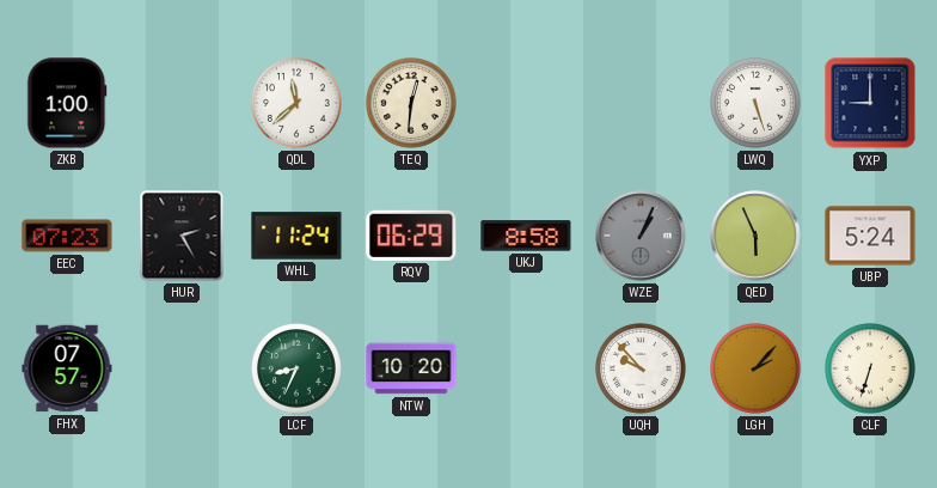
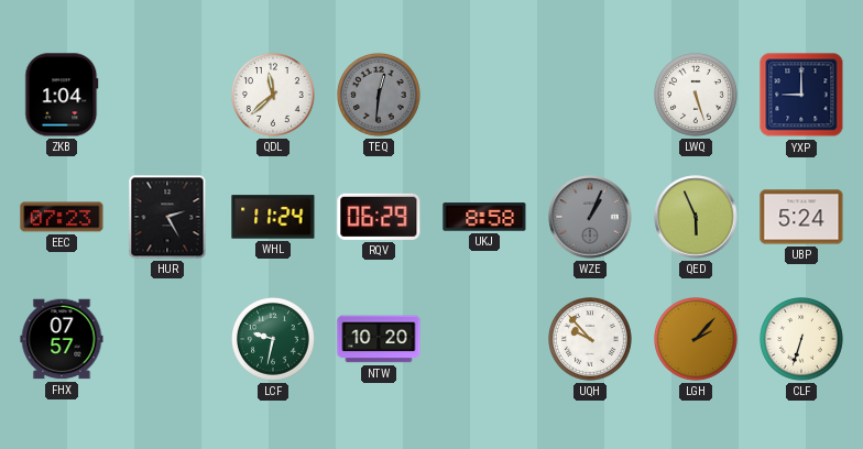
ZKB: 1:00 -> 1:04
TEQ dial: cream -> grey
LCF: 8:34 -> 9:32
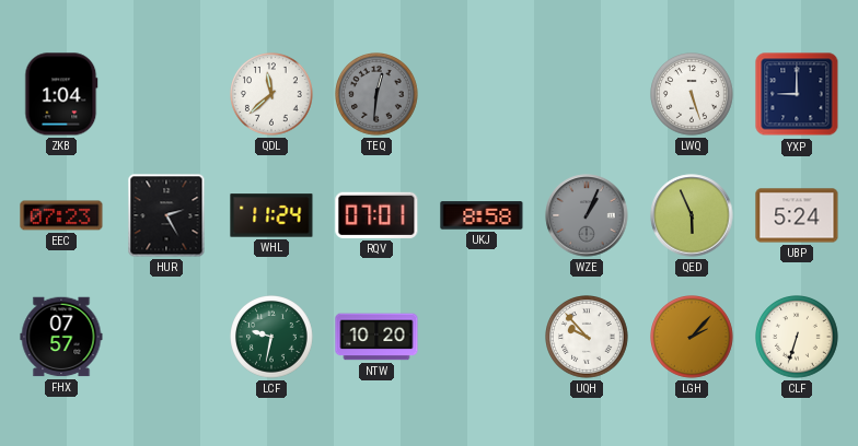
RQV: 06:29 -> 07:01
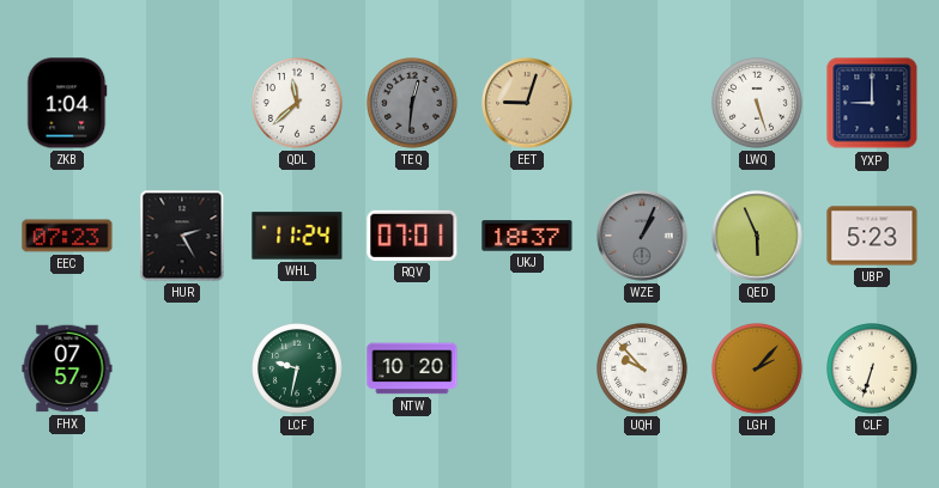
EET: none -> 9:03
UKJ: 8:58 -> 18:37
UBP: 5:24 -> 5:23
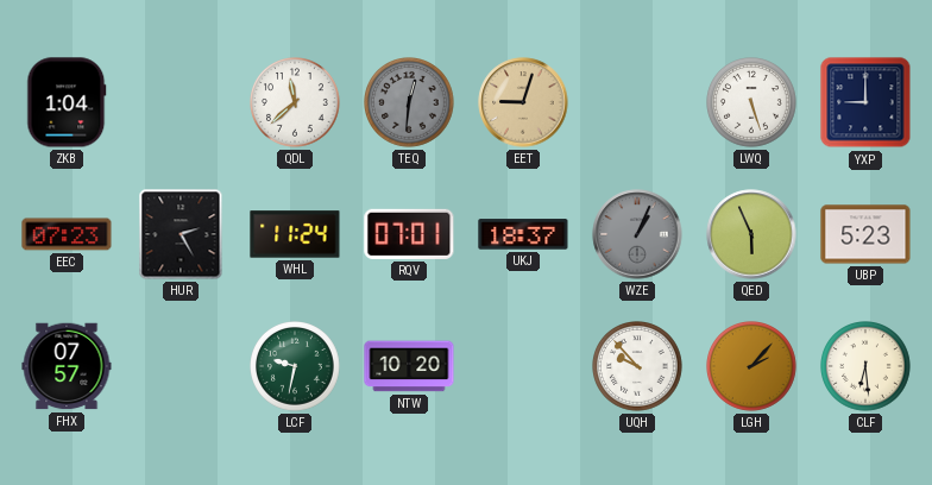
CLF: 6:33 -> 6:29
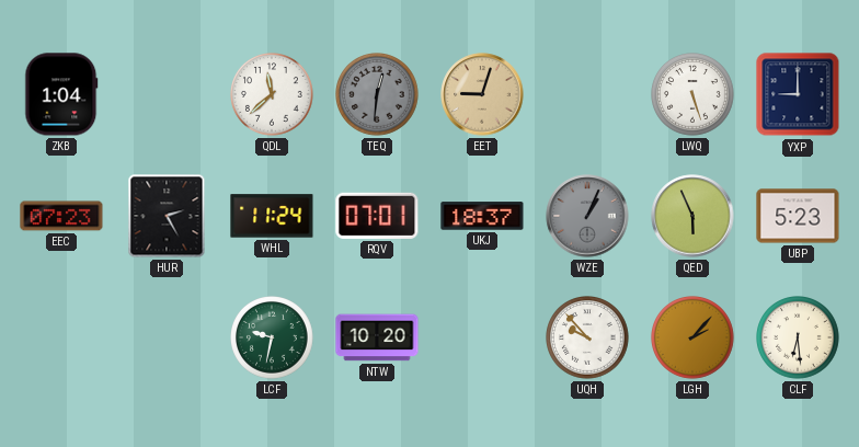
FHX: 07:57 -> none
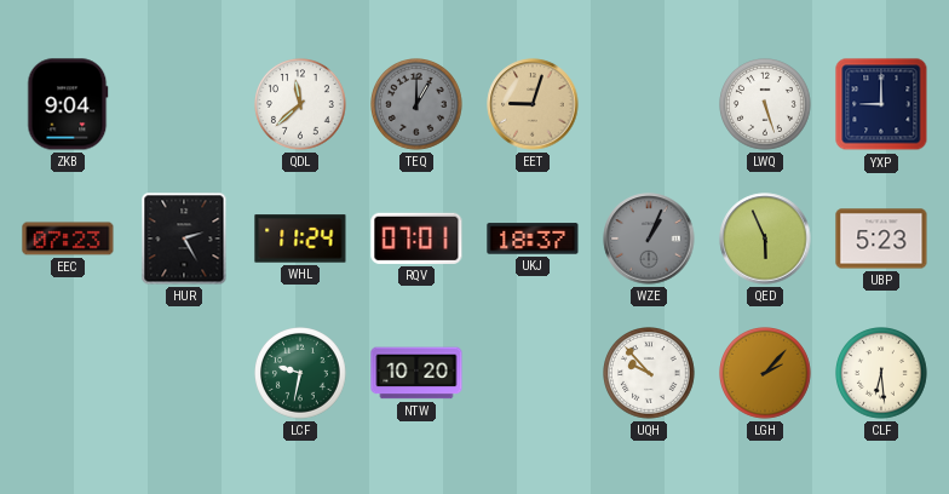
ZKB: 1:04 -> 9:04
TEQ: 12:31 -> 1:00
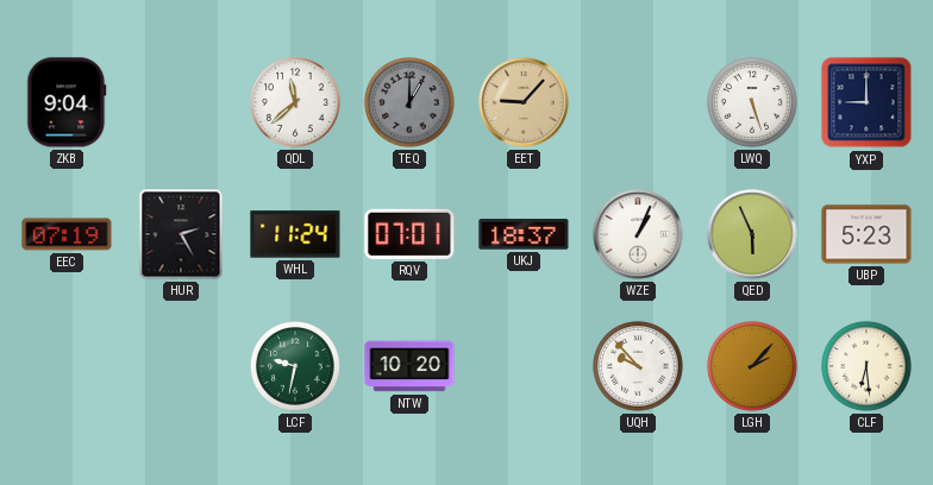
EET: 9:03 -> 9:07
EEC: 07:23 -> 07:19
WZE dial: grey -> white
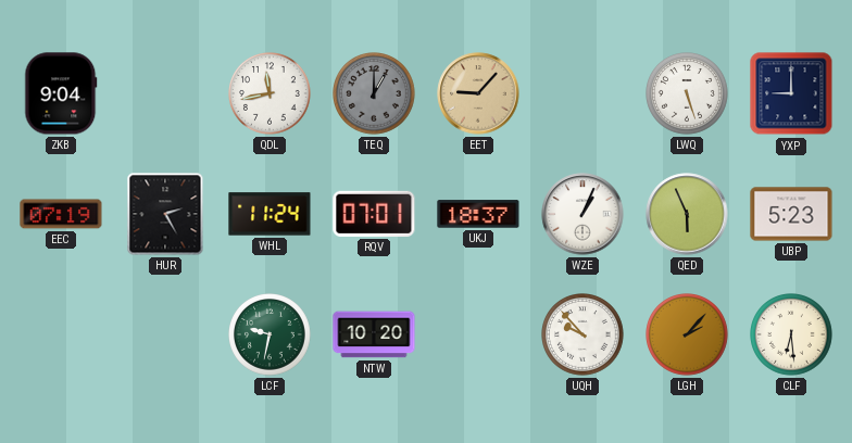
QDL: 11:38 -> 11:43
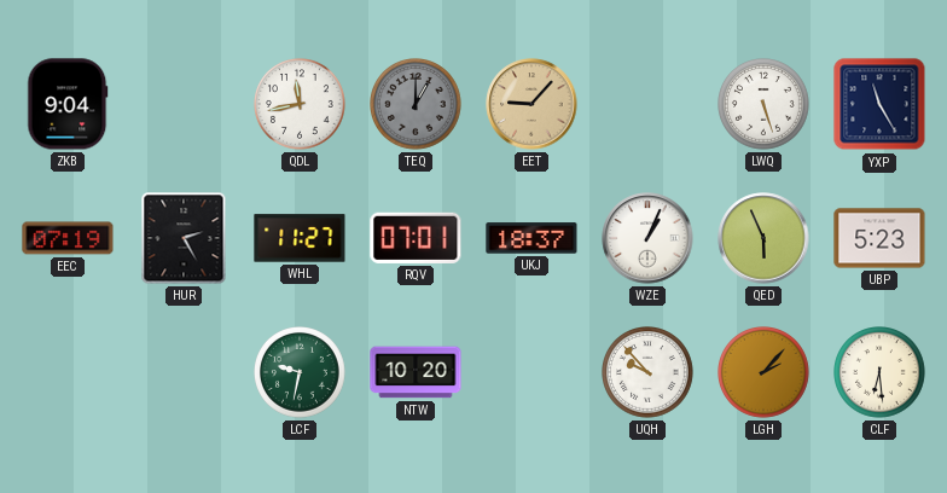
YXP: 9:00 -> 11:25
WHL: 11:24 -> 11:27
